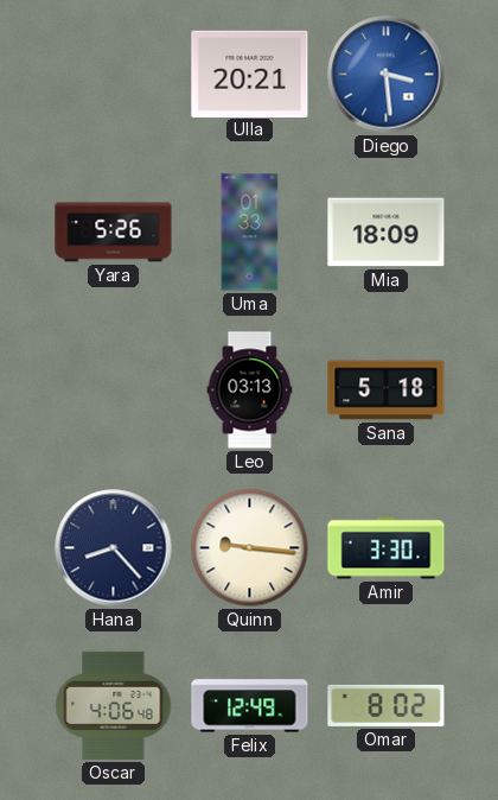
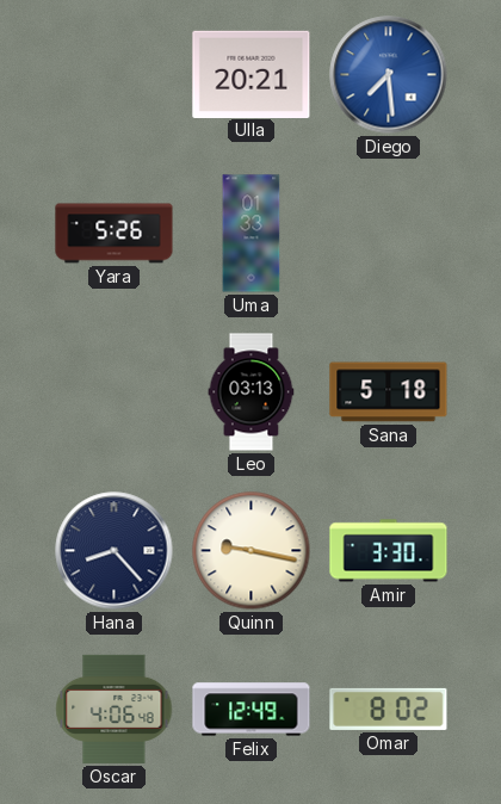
Diego: 3:29 -> 7:29
Mia: 18:09 -> none
Quinn: 9:16 -> 9:17
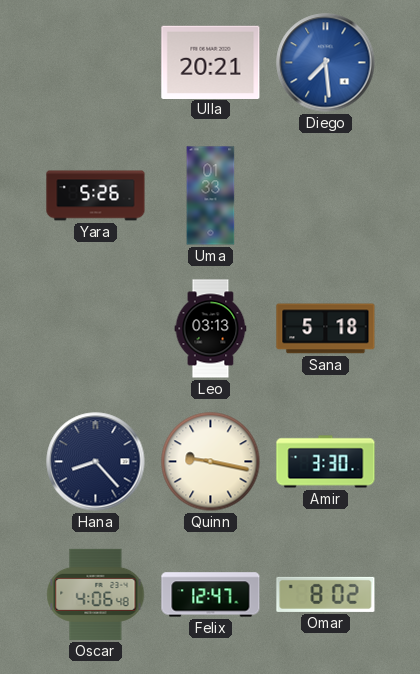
Felix: 12:49 -> 12:47
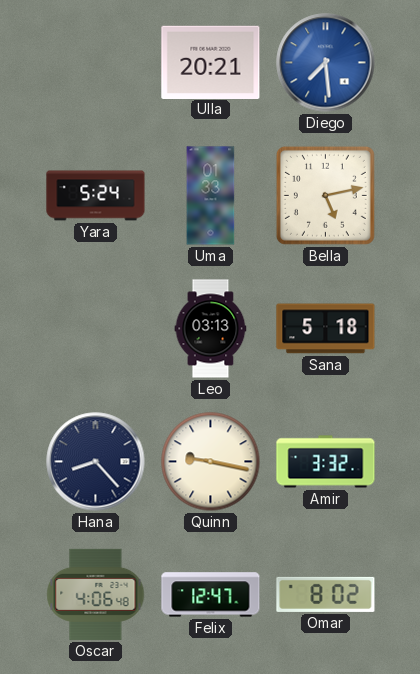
Yara: 5:26 -> 5:24
Bella: none -> 5:13
Amir: 3:30 -> 3:32
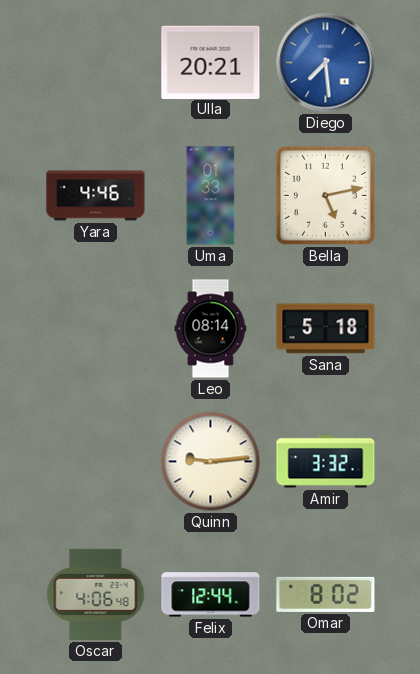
Yara: 5:24 -> 4:46
Leo: 03:13 -> 08:14
Hana: 8:23 -> none
Quinn: 9:17 -> 9:14
Felix: 12:47 -> 12:44
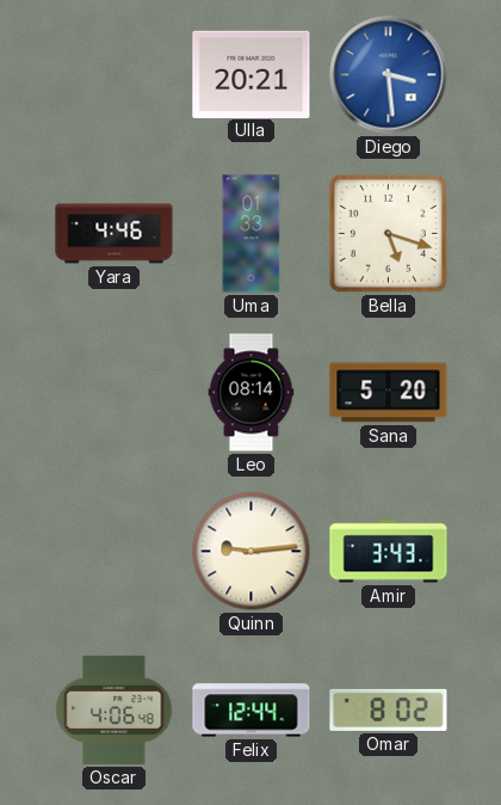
Diego: 7:29 -> 3:29
Bella: 5:13 -> 5:18
Sana: 5:18 -> 5:20
Amir: 3:32 -> 3:43
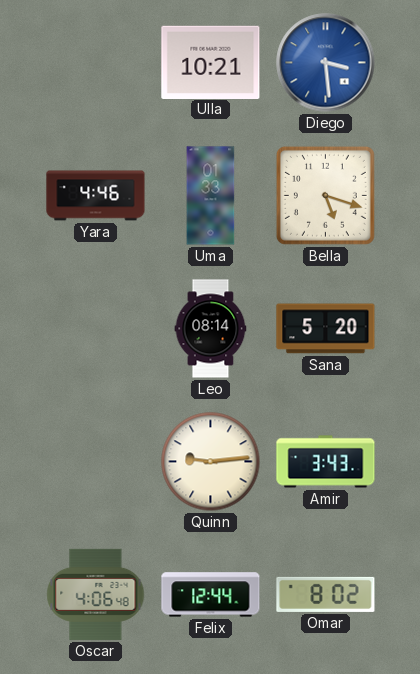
Ulla: 20:21 -> 10:21
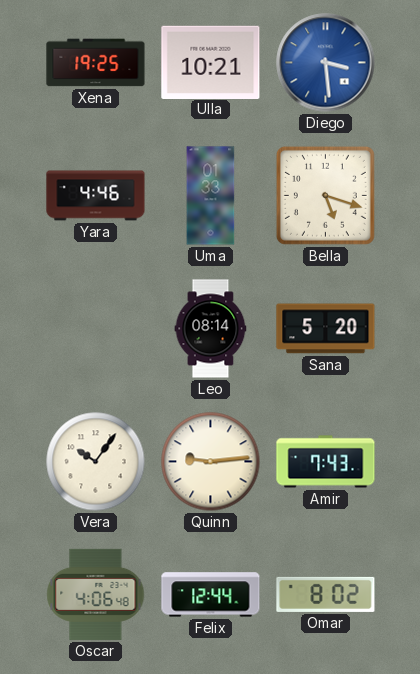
Xena: none -> 19:25
Vera: none -> 10:06
Amir: 3:43 -> 7:43
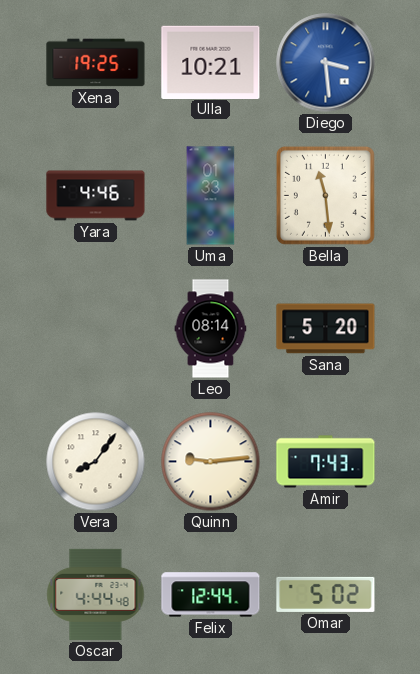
Bella: 5:18 -> 11:29
Vera: 10:06 -> 8:06
Oscar: 4:06 -> 4:44
Omar: 8:02 -> 5:02
